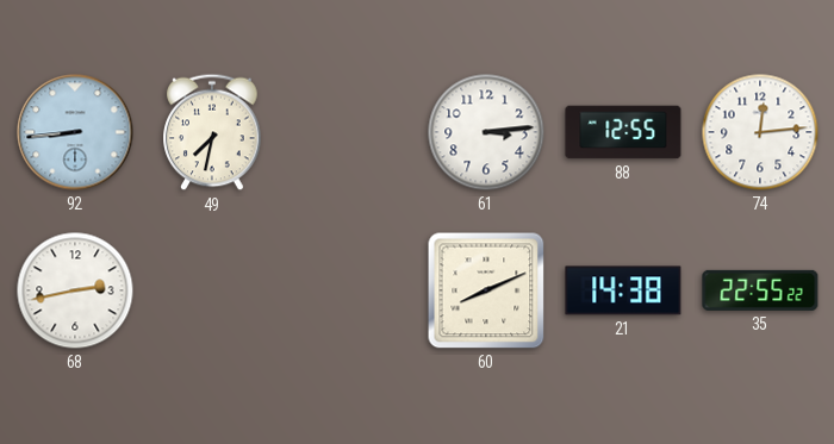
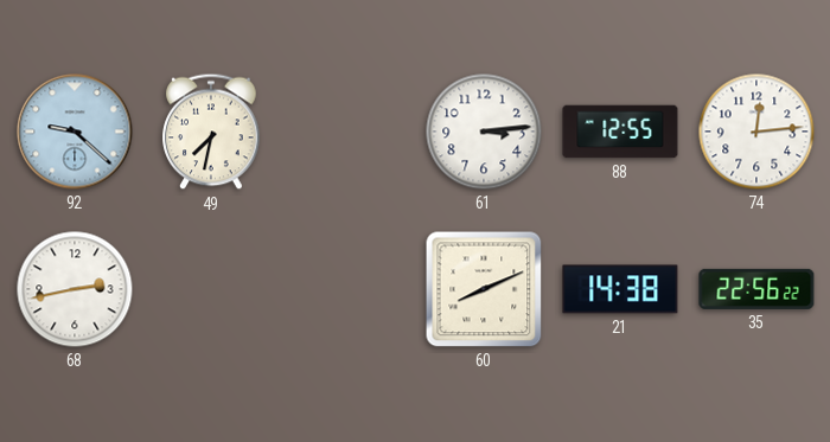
92: 8:44 -> 9:22
35: 22:55 -> 22:56
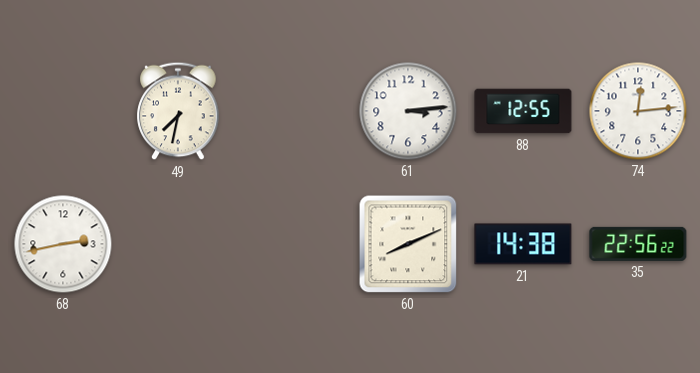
92: 9:22 -> none
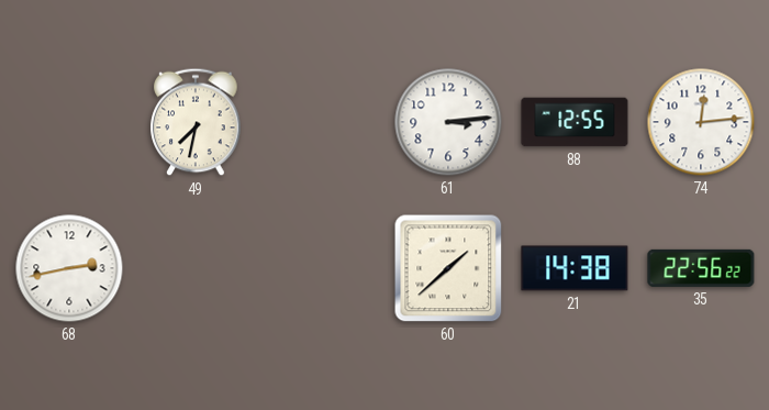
60: 8:11 -> 1:38
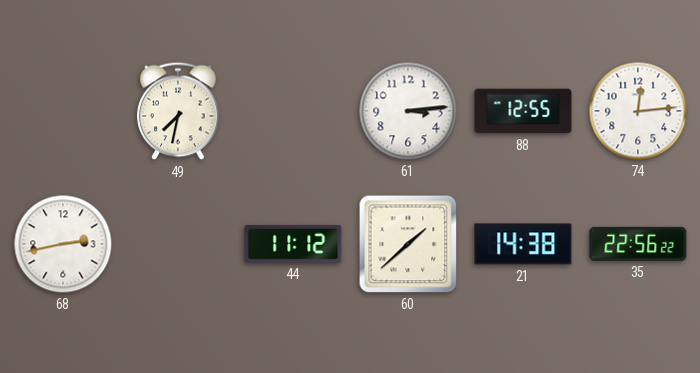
44: none -> 11:12
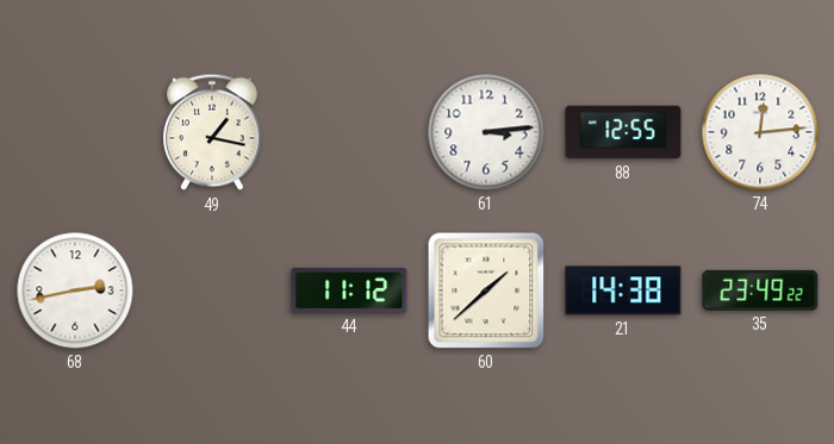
49: 7:32 -> 1:17
35: 22:56 -> 23:49
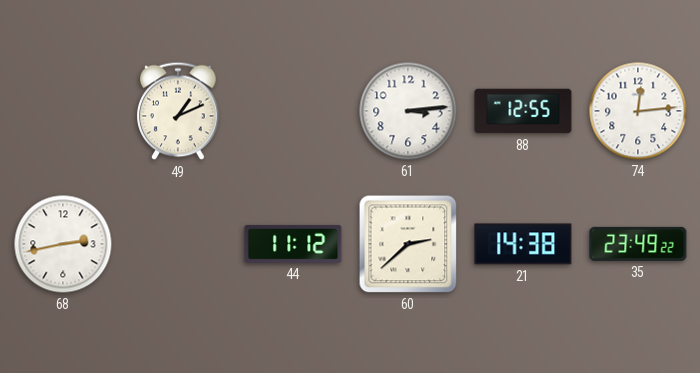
49: 1:17 -> 1:11
60: 1:38 -> 2:38
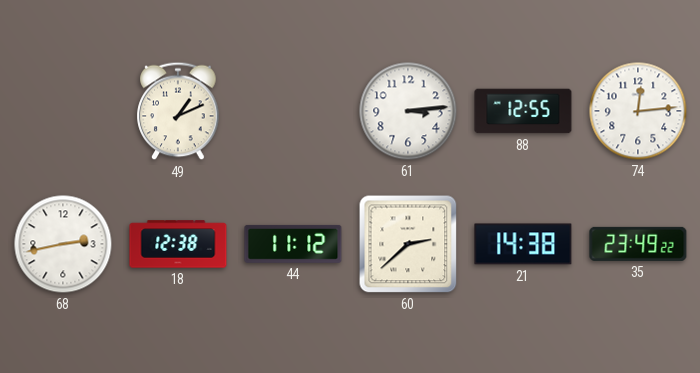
18: none -> 12:38
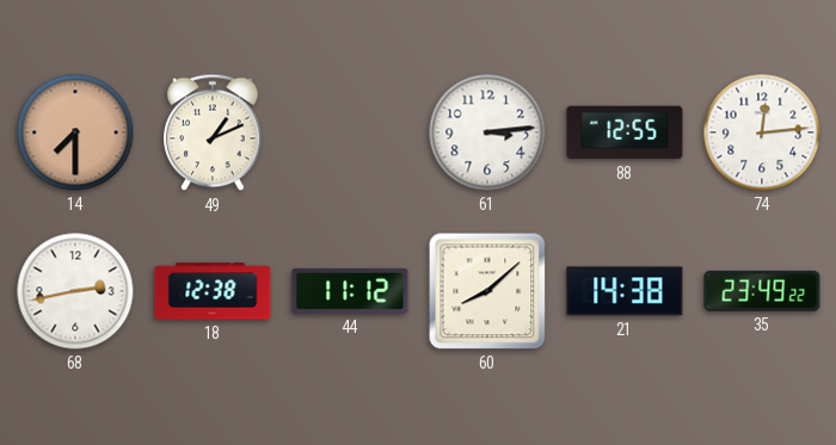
14: none -> 7:30
60: 2:38 -> 8:08
